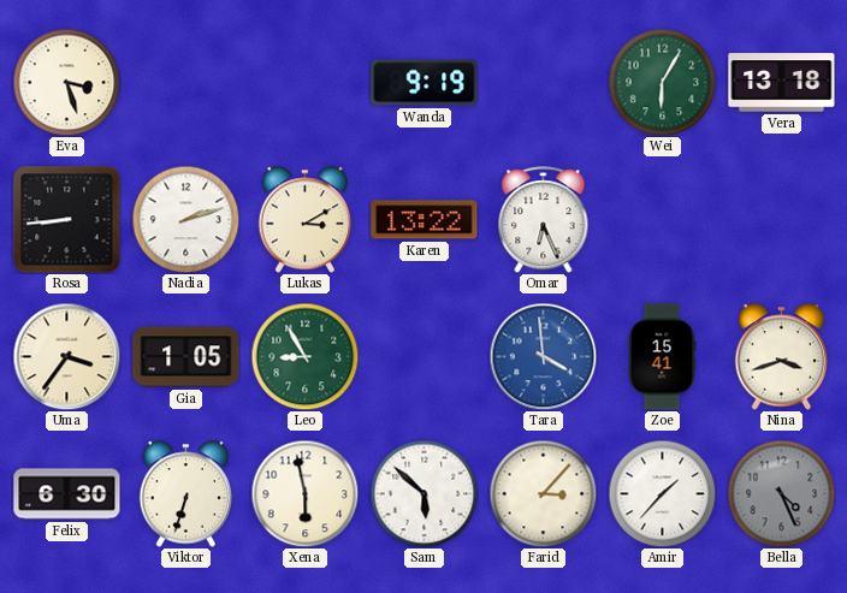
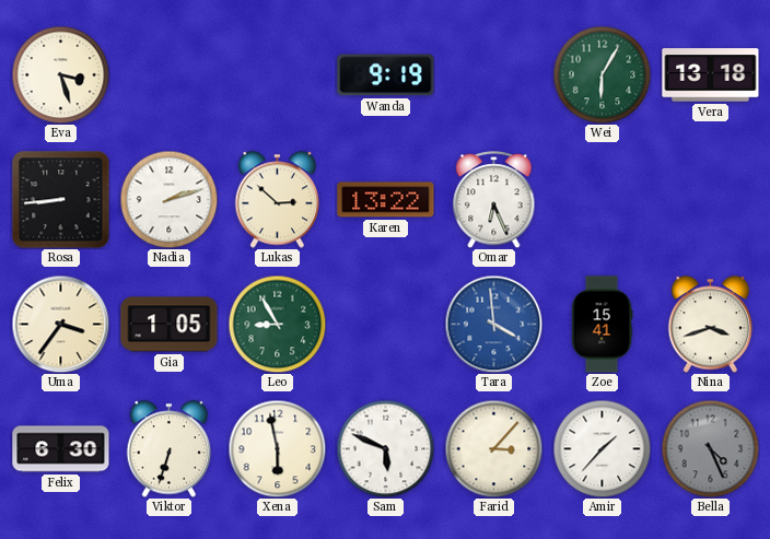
Lukas: 3:10 -> 2:52
Sam: 5:52 -> 5:49
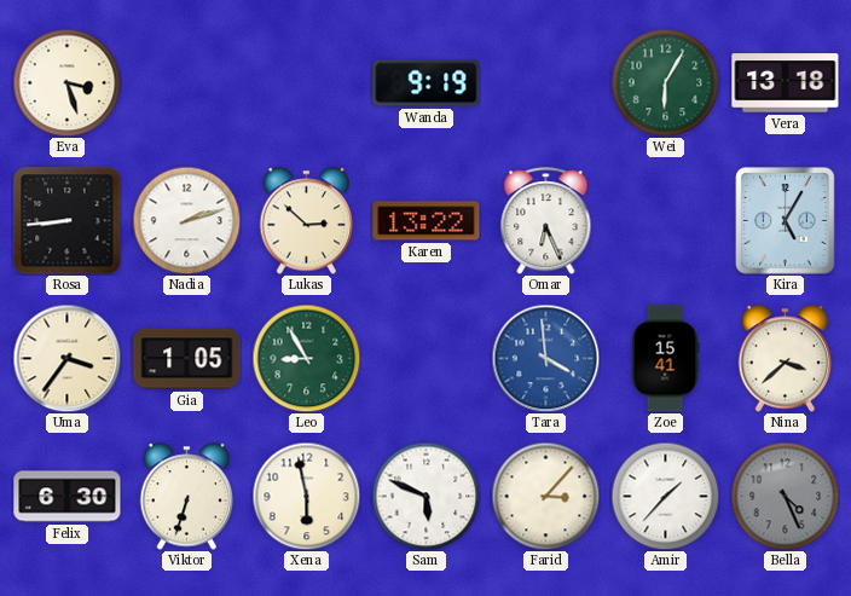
Kira: none -> 5:05
Nina: 3:42 -> 3:38
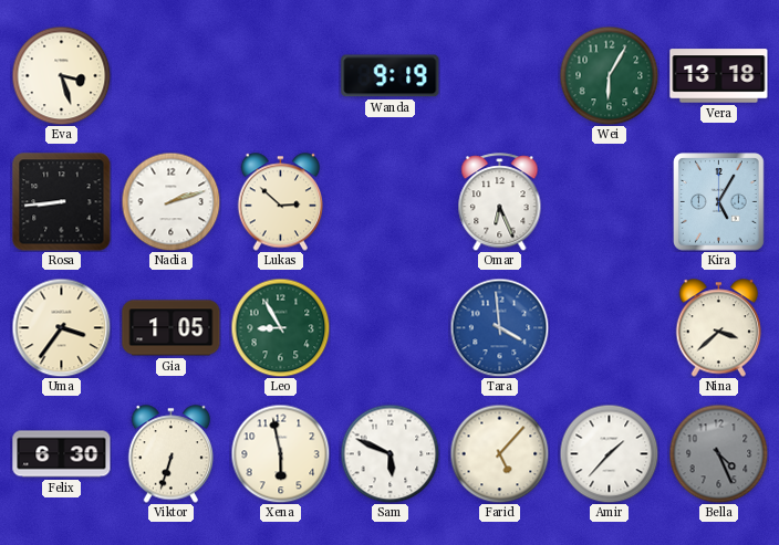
Karen: 13:22 -> none
Zoe: 15:41 -> none
Farid: 3:07 -> 5:07
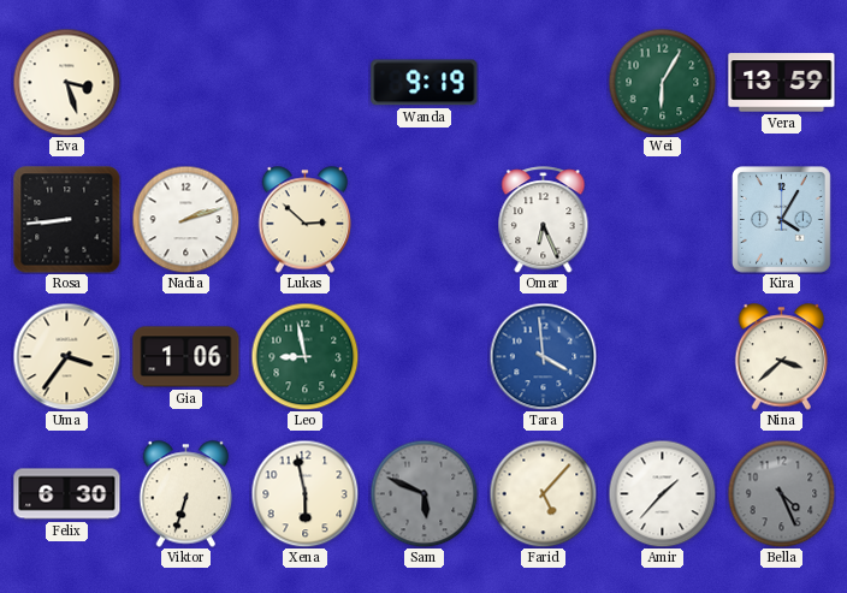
Vera: 13:18 -> 13:59
Kira: 5:05 -> 4:05
Gia: 1:05 -> 1:06
Leo: 8:55 -> 8:58
Sam dial: white -> grey
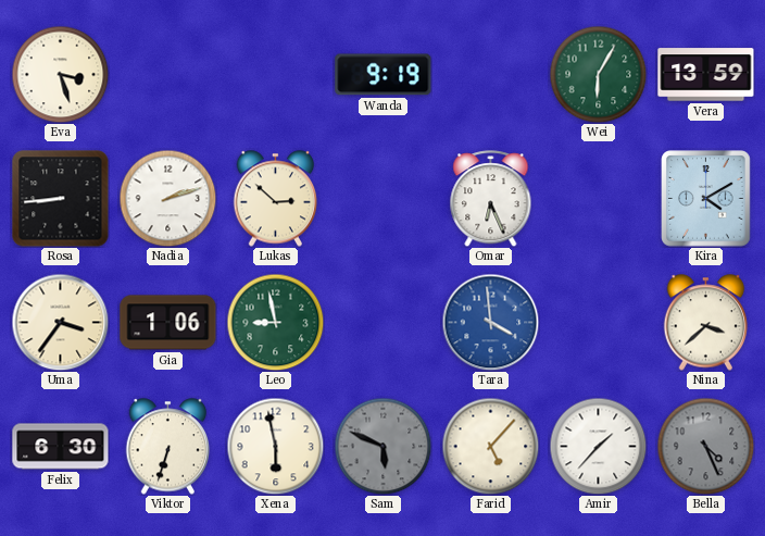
Kira: 4:05 -> 4:10
